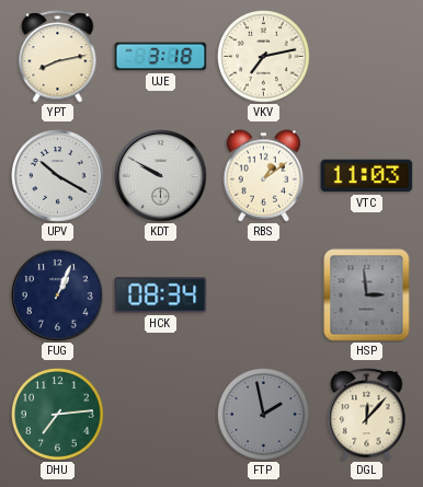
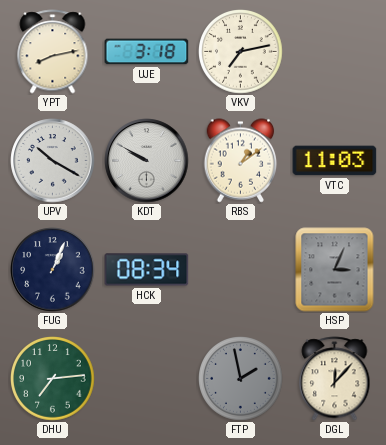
HSP: 2:59 -> 3:04
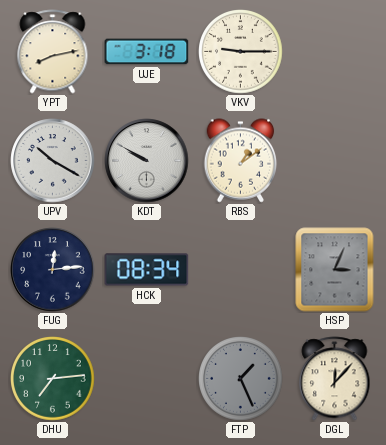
VKV: 7:13 -> 9:15
VTC: 11:03 -> none
FUG: 1:04 -> 12:14
FTP: 1:58 -> 1:26
